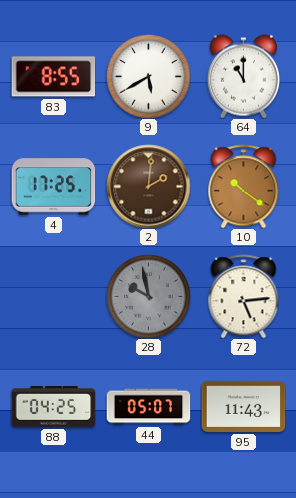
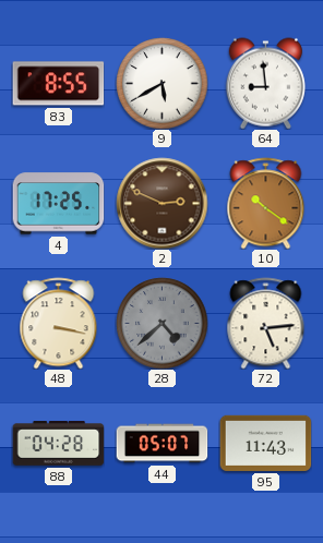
64: 11:00 -> 8:59
2: 2:01 -> 2:49
48: none -> 3:17
28: 9:58 -> 4:38
88: 04:25 -> 04:28
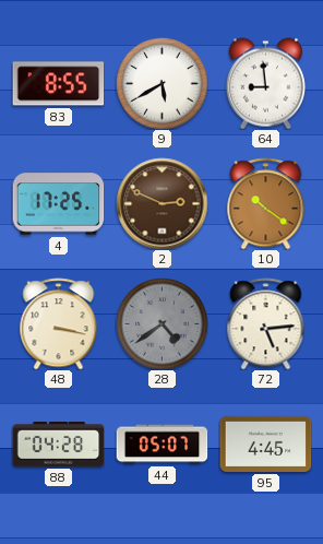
28: 4:38 -> 4:39
95: 11:43 -> 4:45
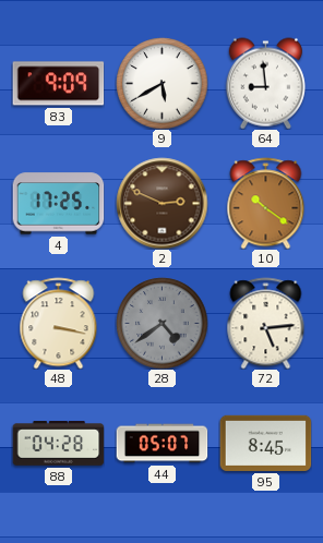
83: 8:55 -> 9:09
95: 4:45 -> 8:45
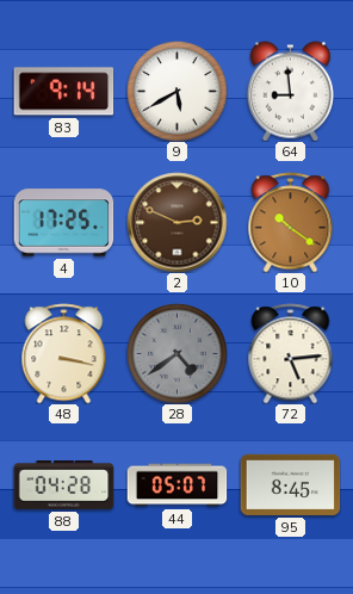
83: 9:09 -> 9:14
